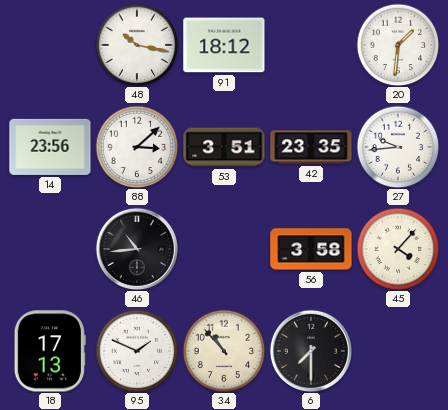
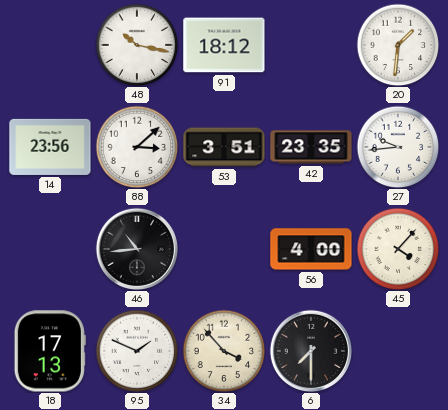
56: 3:58 -> 4:00
34: 10:53 -> 3:53
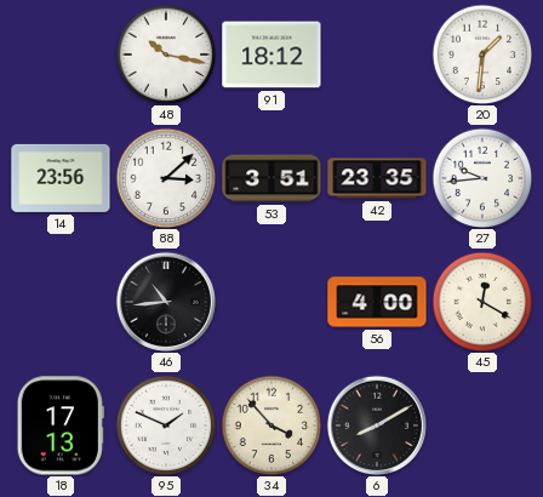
45: 4:07 -> 12:20
6: 7:30 -> 8:10
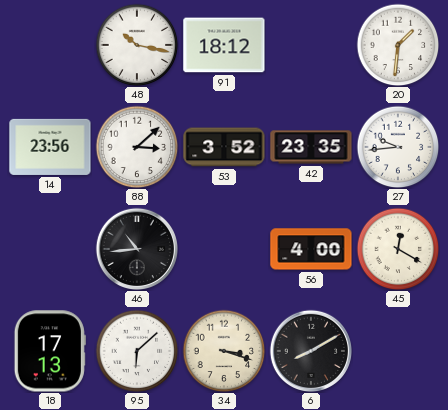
53: 3:51 -> 3:52
95: 1:49 -> 6:08
34: 3:53 -> 3:18
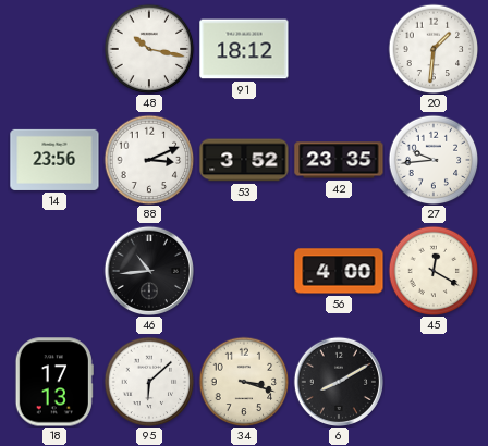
88: 3:08 -> 3:11
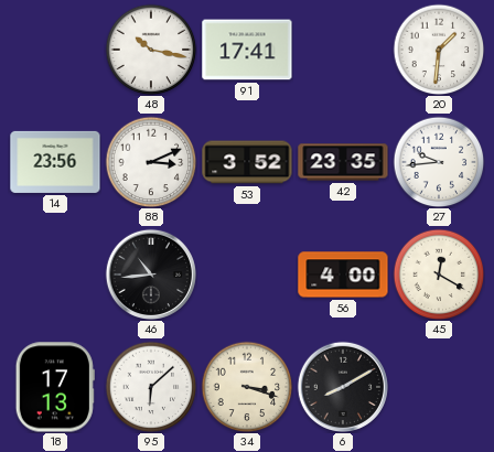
91: 18:12 -> 17:41
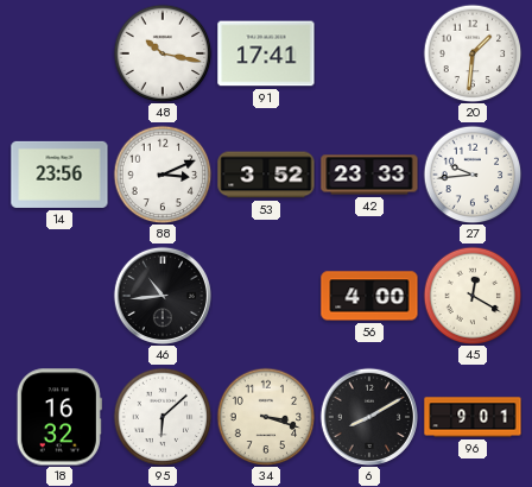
42: 23:35 -> 23:33
18: 17:13 -> 16:32
96: none -> 9:01
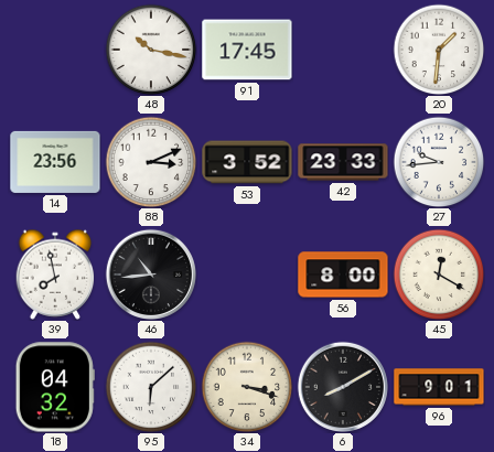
91: 17:41 -> 17:45
39: none -> 7:58
56: 4:00 -> 8:00
18: 16:32 -> 04:32
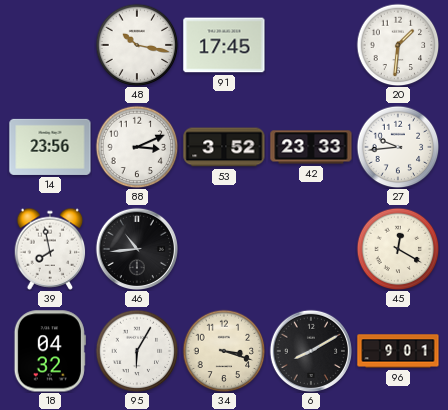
56: 8:00 -> none
95: 6:08 -> 6:05
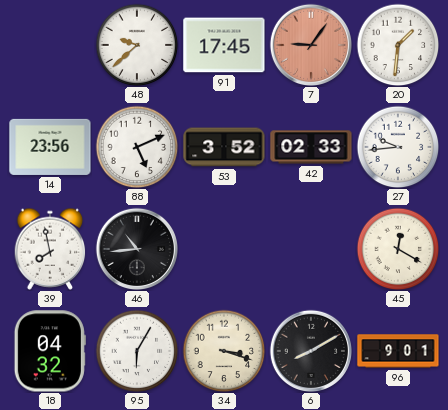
48: 10:17 -> 9:38
7: none -> 9:06
88: 3:11 -> 5:11
42: 23:33 -> 02:33
